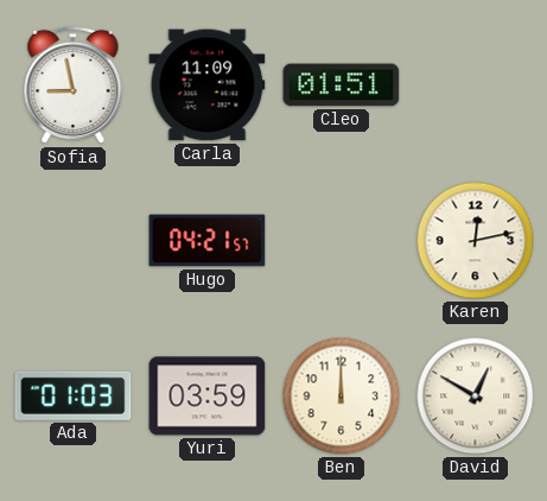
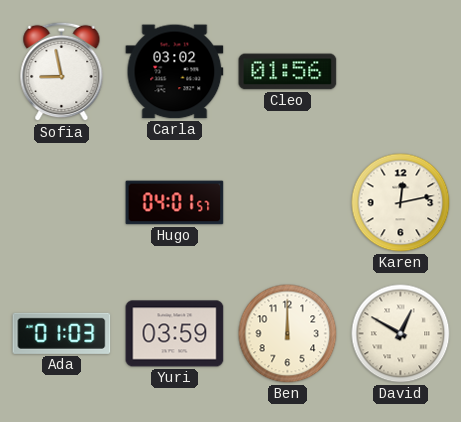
Carla: 11:09 -> 03:02
Cleo: 01:51 -> 01:56
Hugo: 04:21 -> 04:01
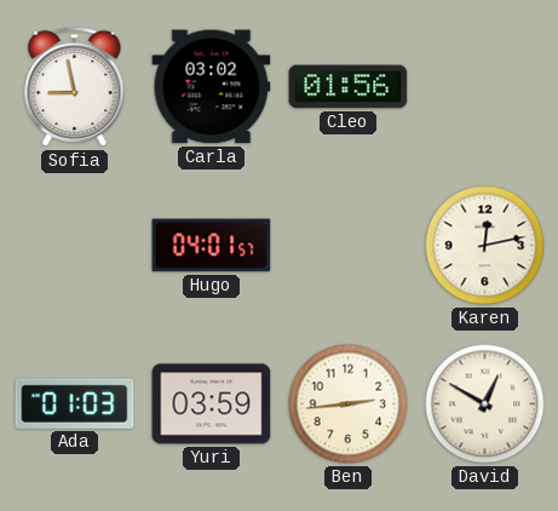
Ben: 12:00 -> 2:44
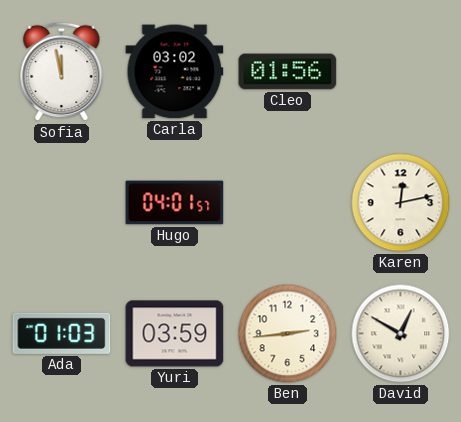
Sofia: 8:58 -> 11:58
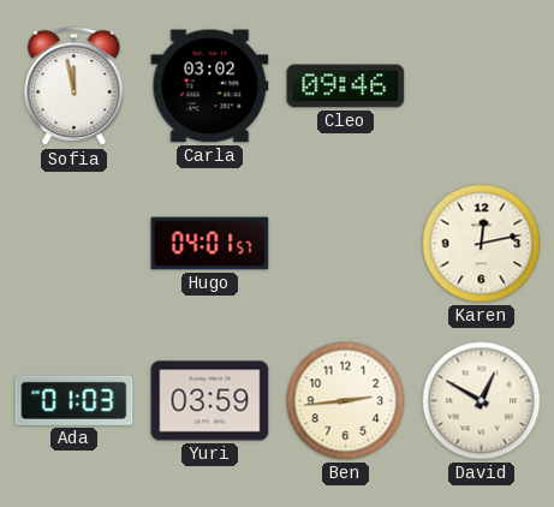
Cleo: 01:56 -> 09:46
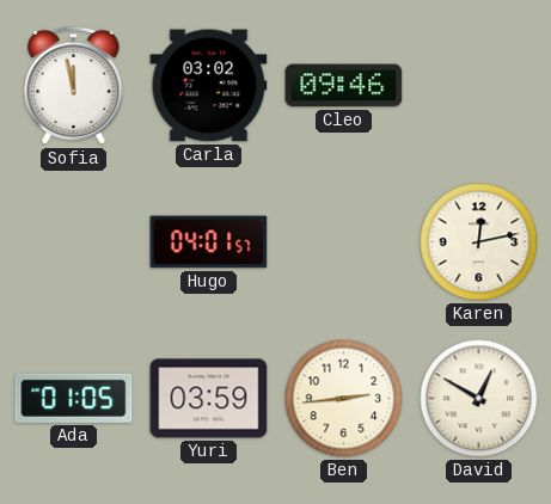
Ada: 01:03 -> 01:05
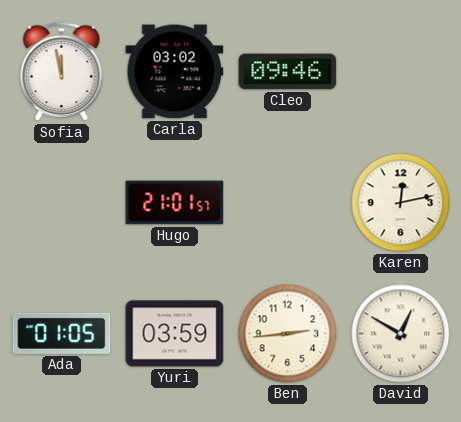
Hugo: 04:01 -> 21:01
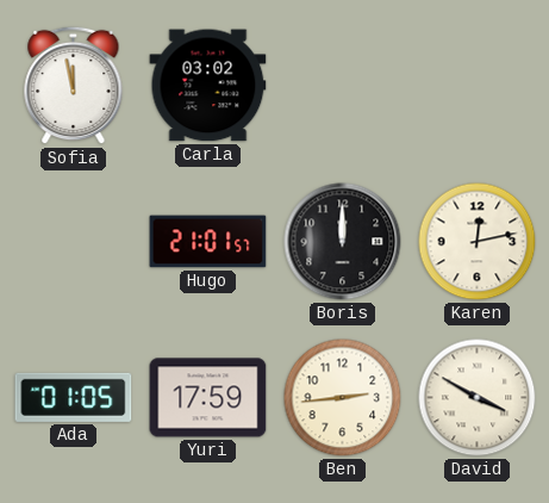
Cleo: 09:46 -> none
Boris: none -> 12:00
Yuri: 03:59 -> 17:59
David: 12:50 -> 3:50
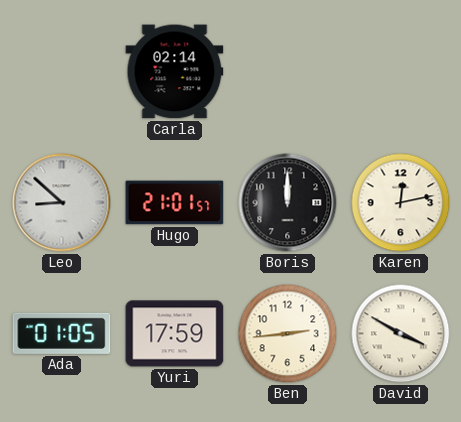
Sofia: 11:58 -> none
Carla: 03:02 -> 02:14
Leo: none -> 8:52
